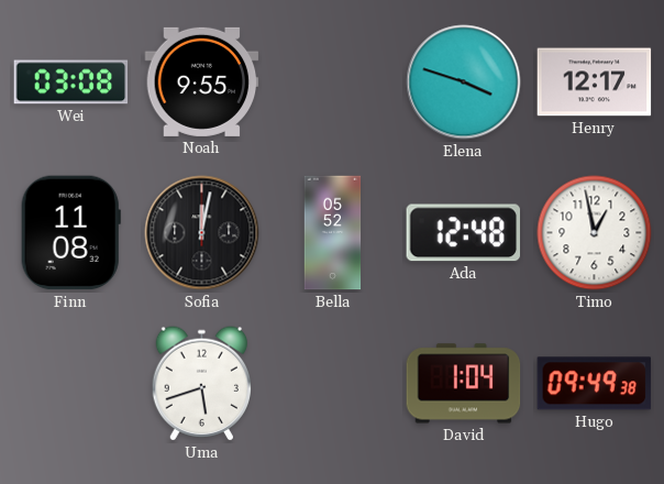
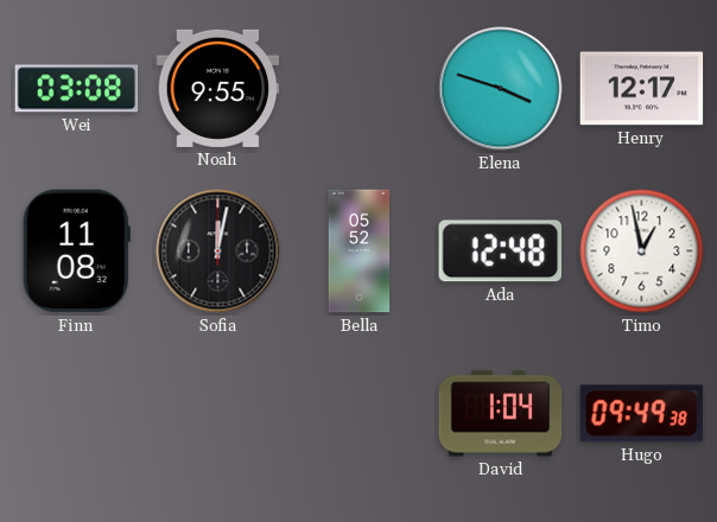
Uma: 5:42 -> none
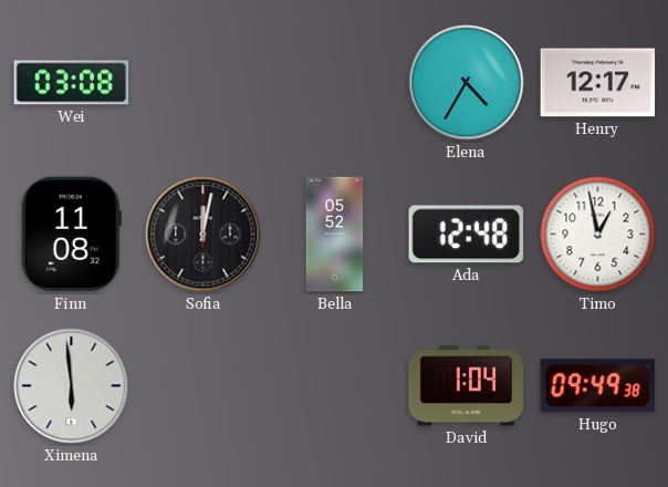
Noah: 9:55 -> none
Elena: 3:48 -> 4:35
Ximena: none -> 5:59
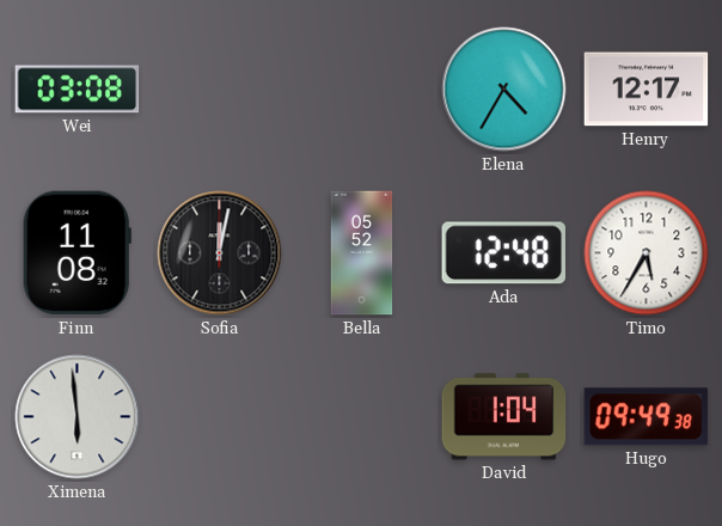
Timo: 12:58 -> 5:35
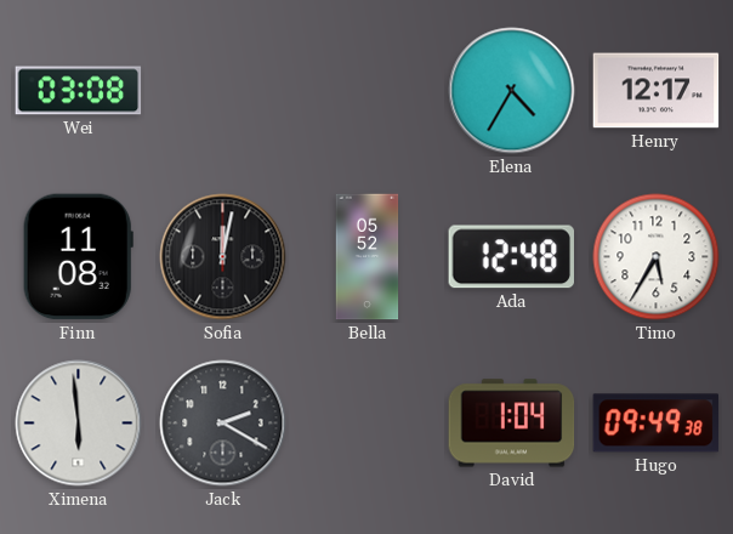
Jack: none -> 2:20
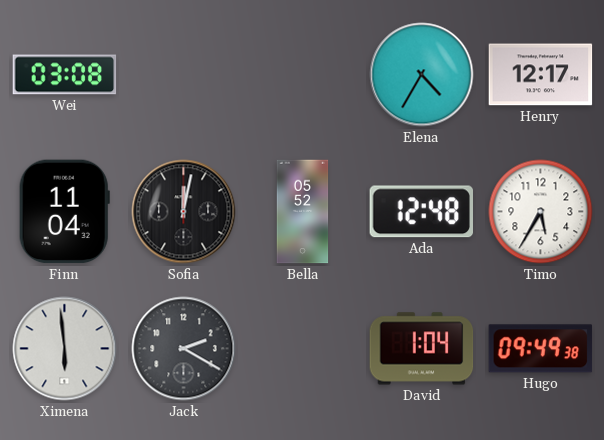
Finn: 11:08 -> 11:04
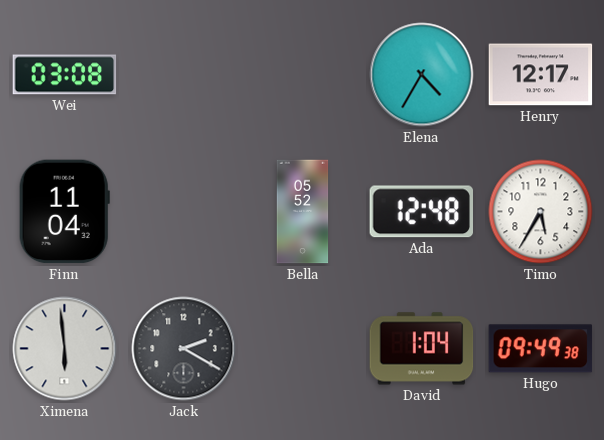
Sofia: 12:02 -> none
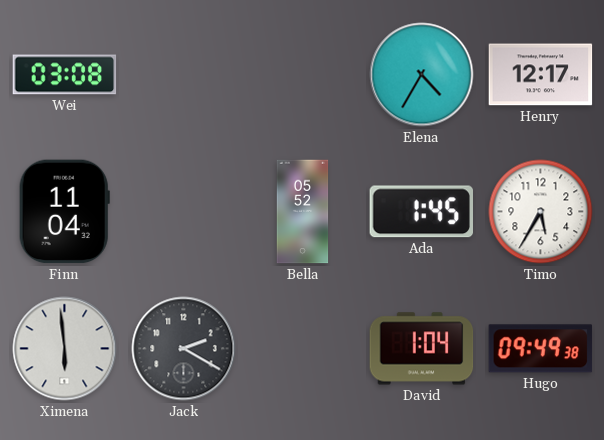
Ada: 12:48 -> 1:45
